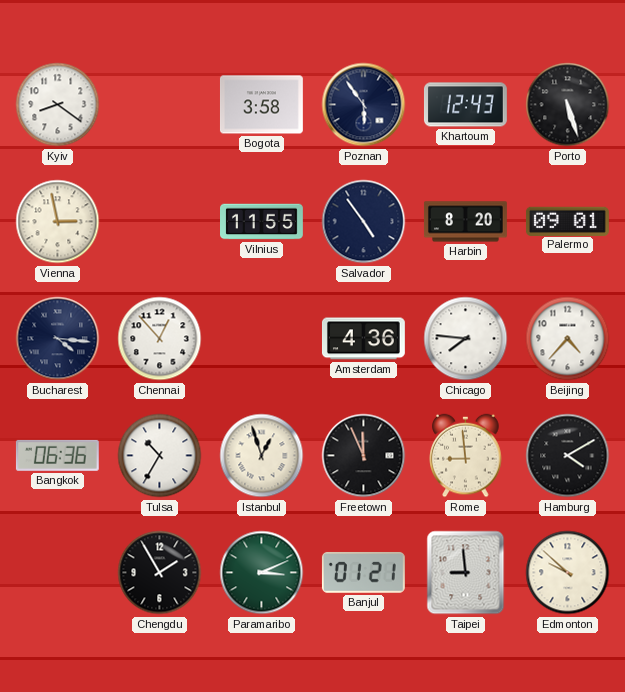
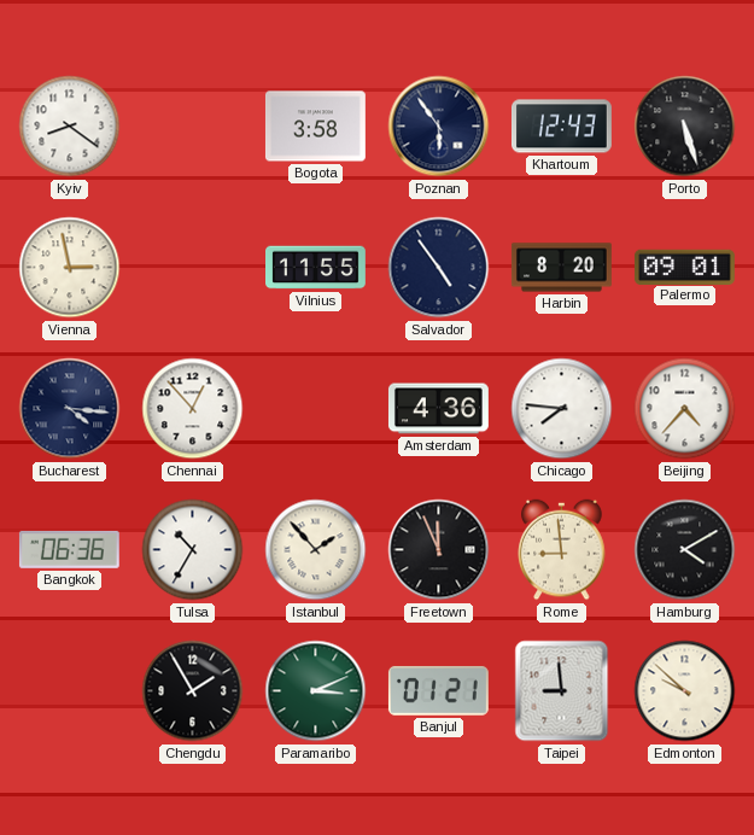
Istanbul: 12:57 -> 1:53
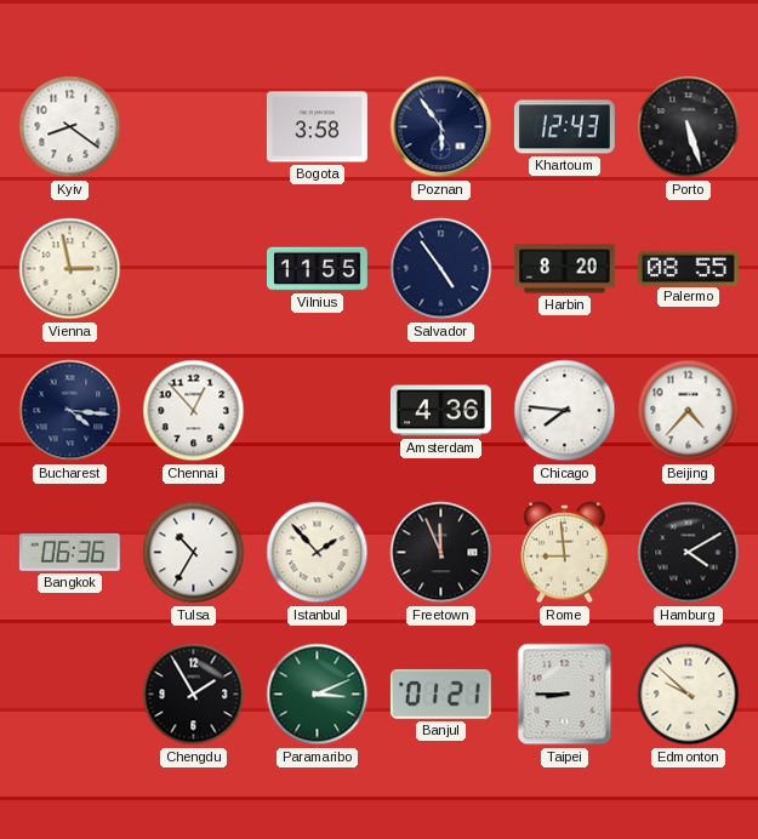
Palermo: 09:01 -> 08:55
Taipei: 8:59 -> 8:45
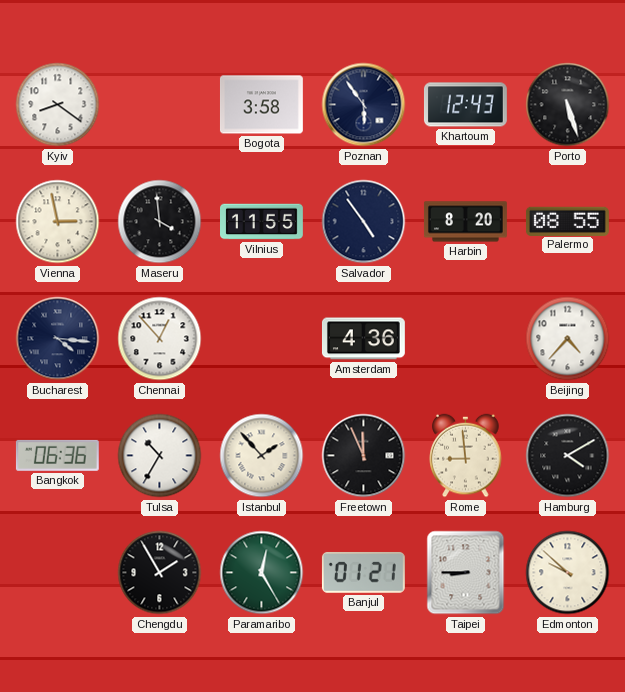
Maseru: none -> 3:59
Chicago: 7:46 -> none
Paramaribo: 3:11 -> 12:25
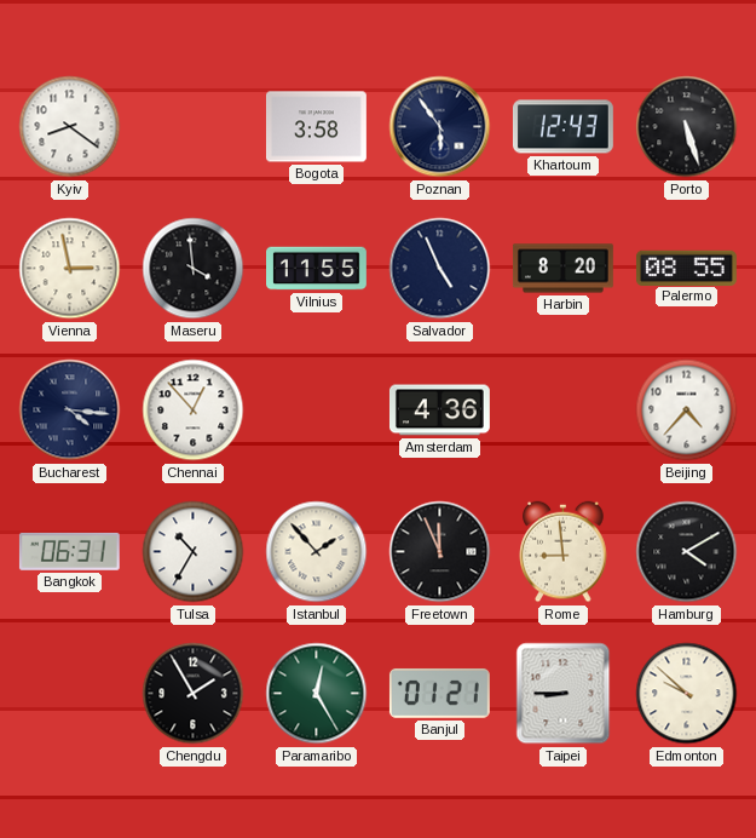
Salvador: 4:54 -> 4:56
Bangkok: 06:36 -> 06:31
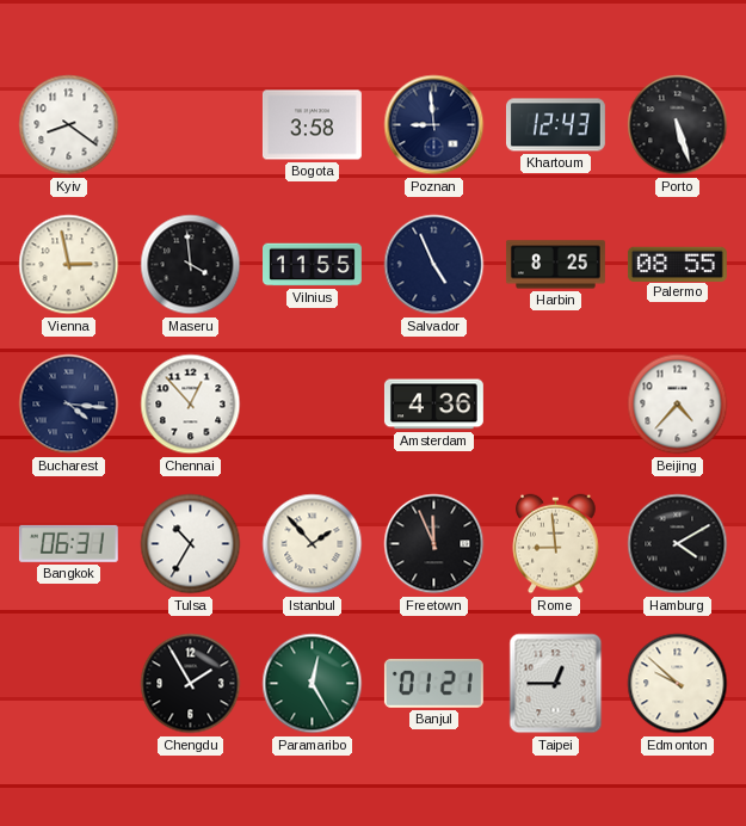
Poznan: 5:54 -> 8:59
Harbin: 8:20 -> 8:25
Taipei: 8:45 -> 12:45
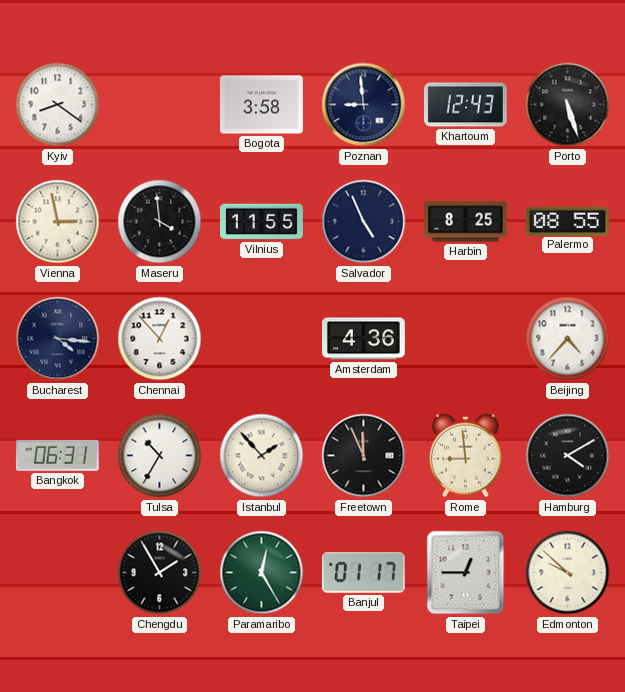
Banjul: 01:21 -> 01:17
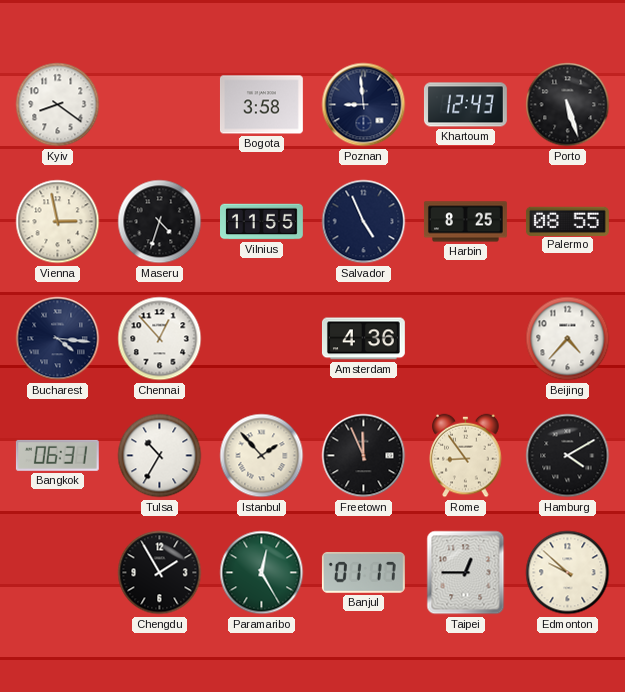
Maseru: 3:59 -> 4:33
Rome: 8:59 -> 8:54
